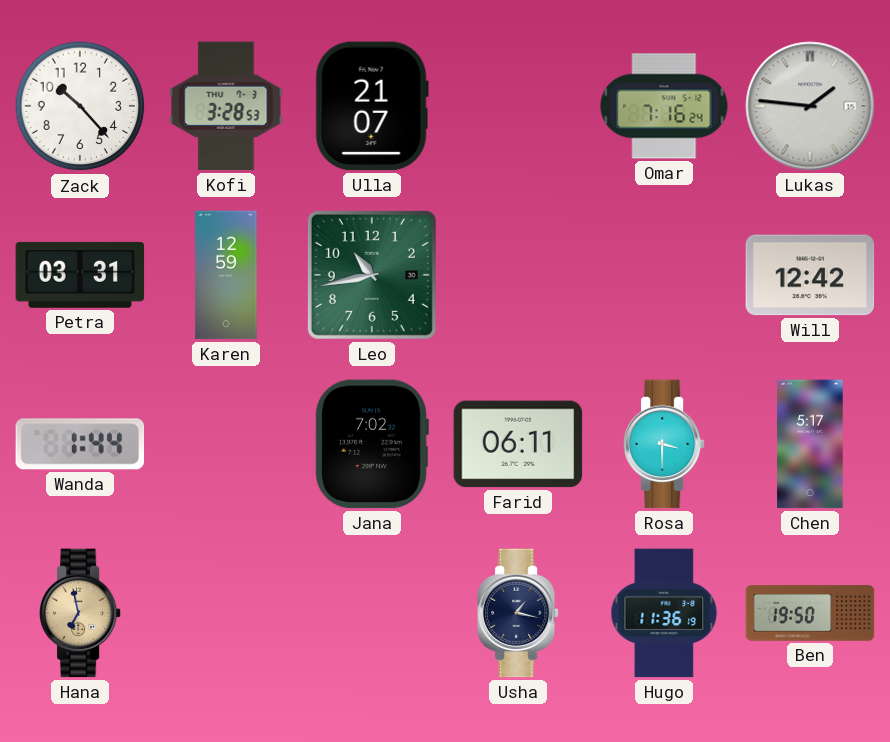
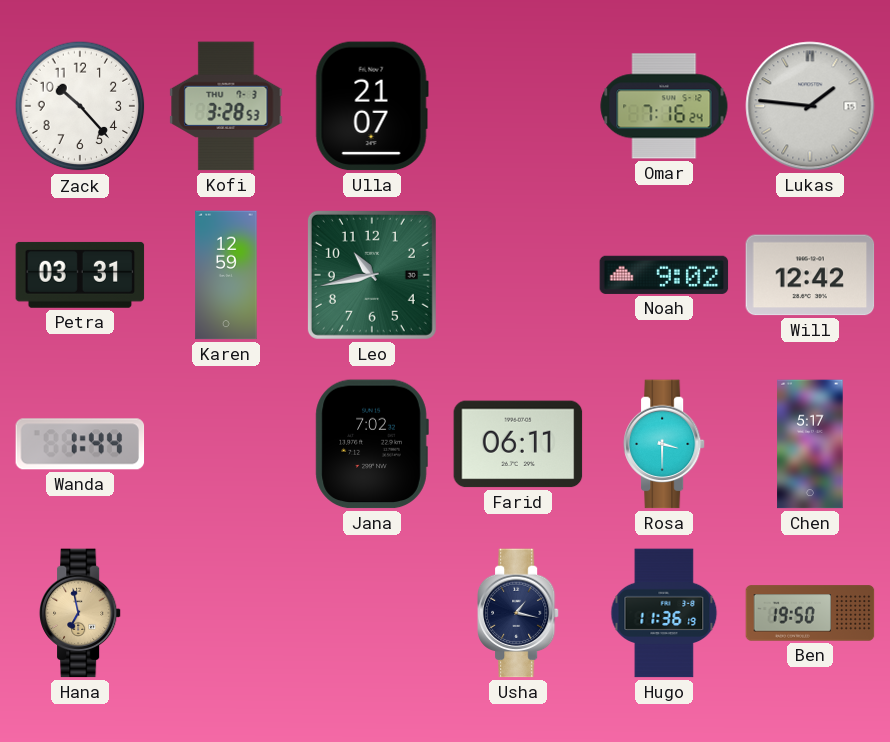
Noah: none -> 9:02
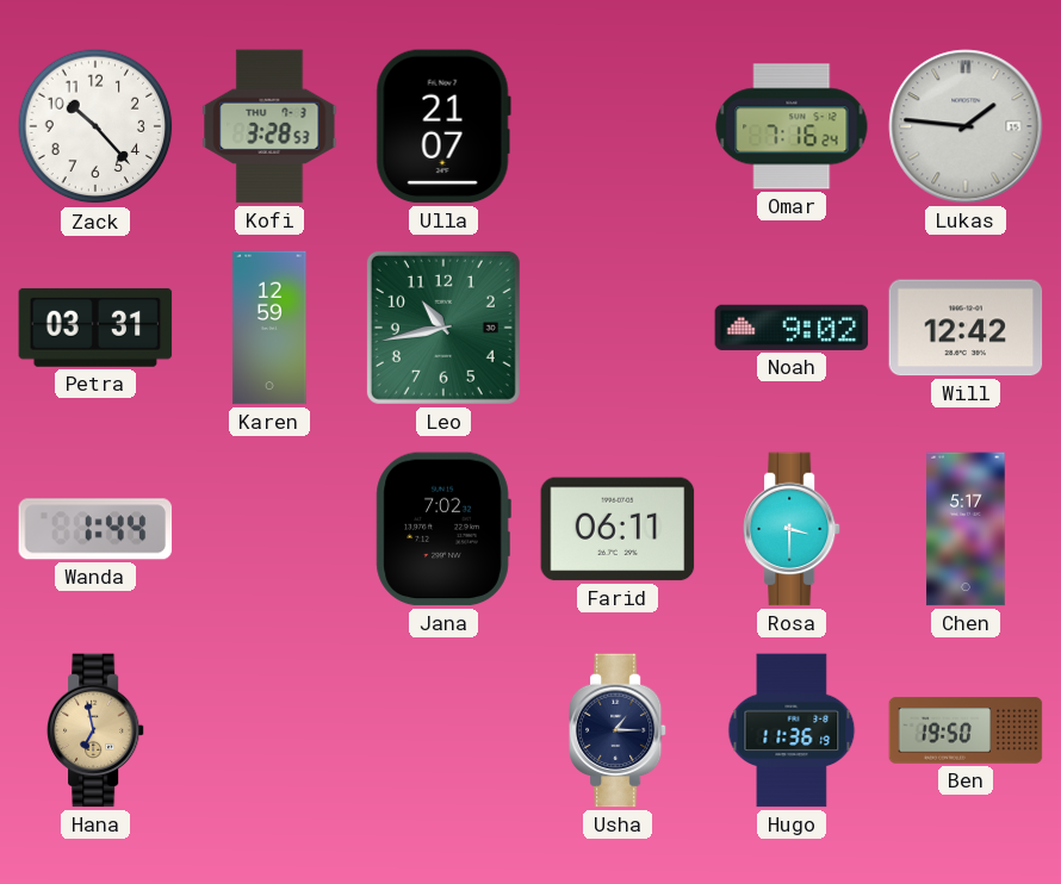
Usha: 1:17 -> 1:15
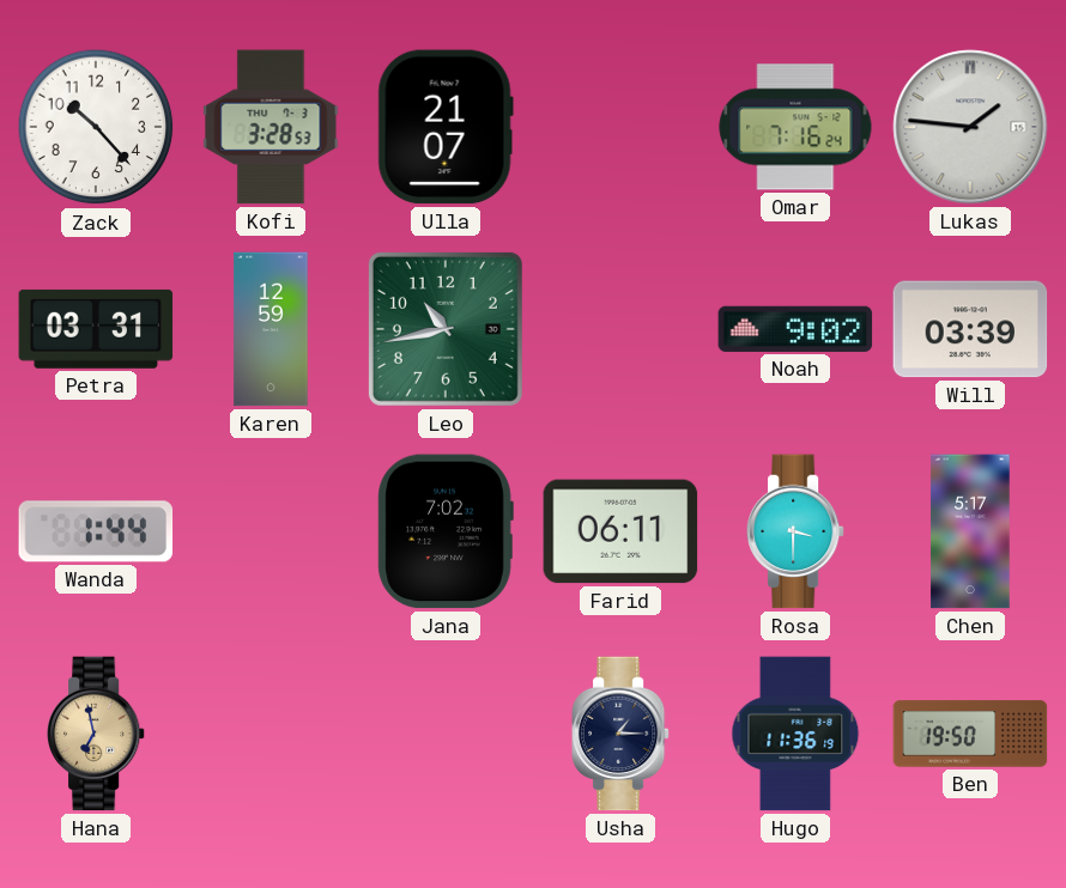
Will: 12:42 -> 03:39
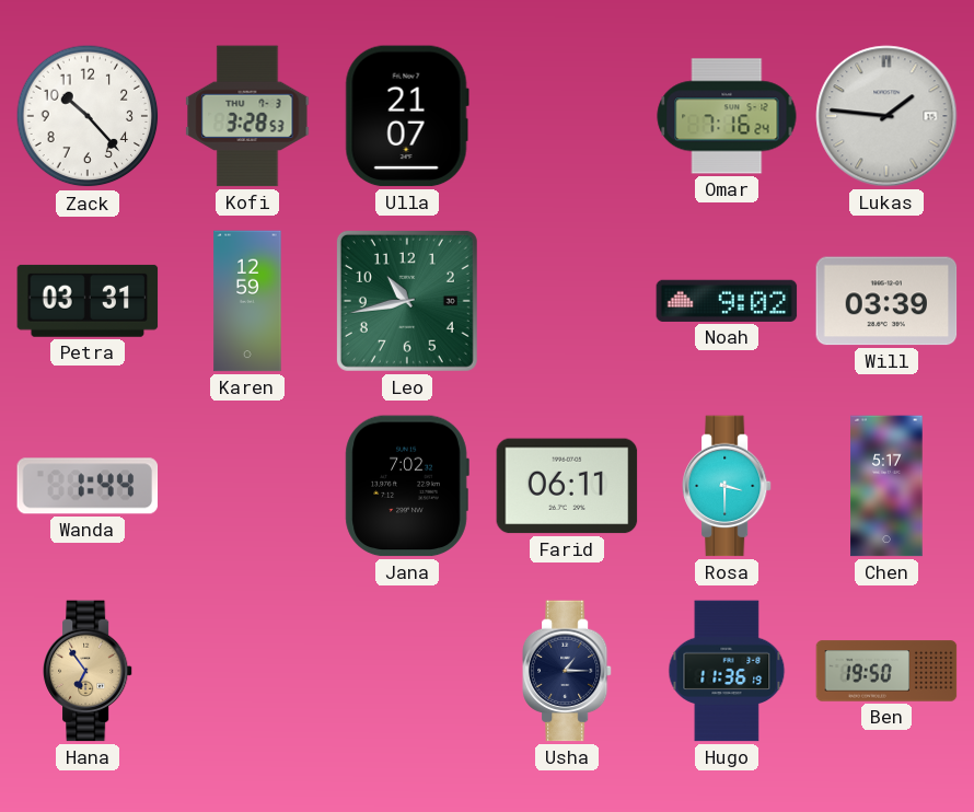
Hana: 6:58 -> 6:54
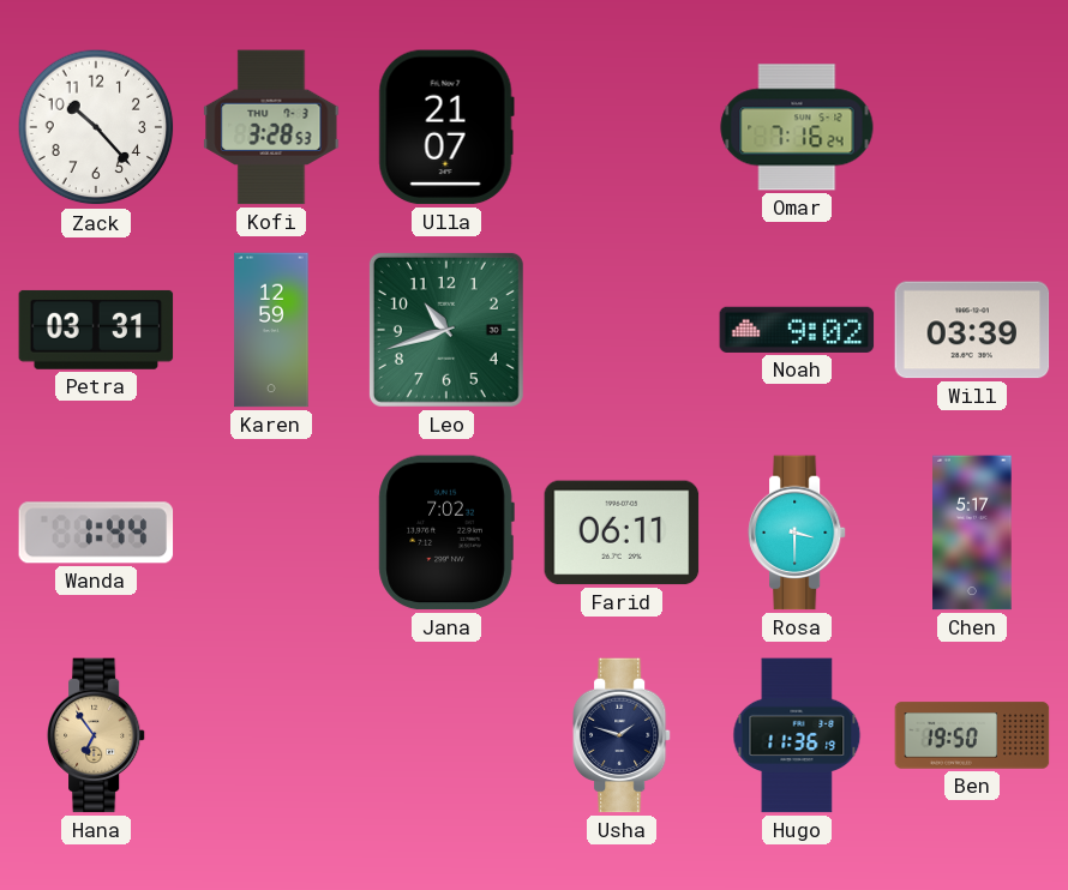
Lukas: 1:46 -> none
Leo: 10:43 -> 10:42
Usha: 1:15 -> 1:48
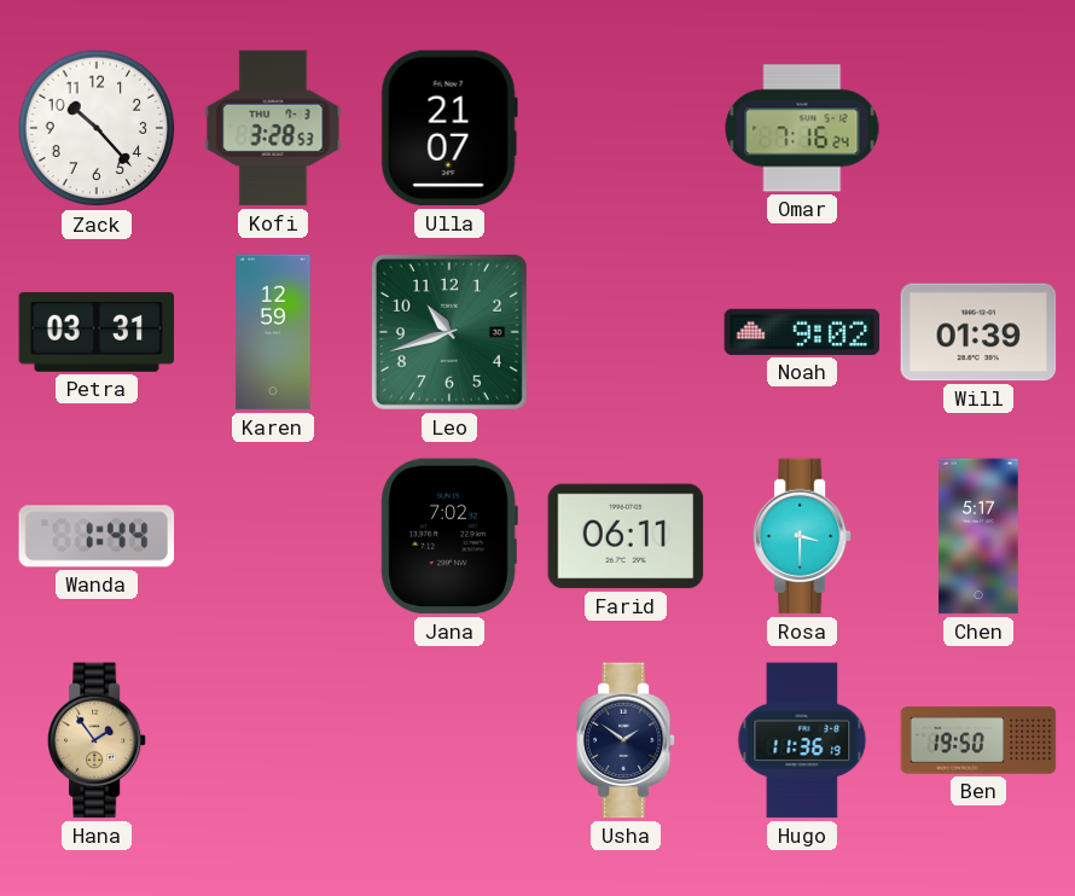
Will: 03:39 -> 01:39
Hana: 6:54 -> 1:54
Usha: 1:48 -> 1:51
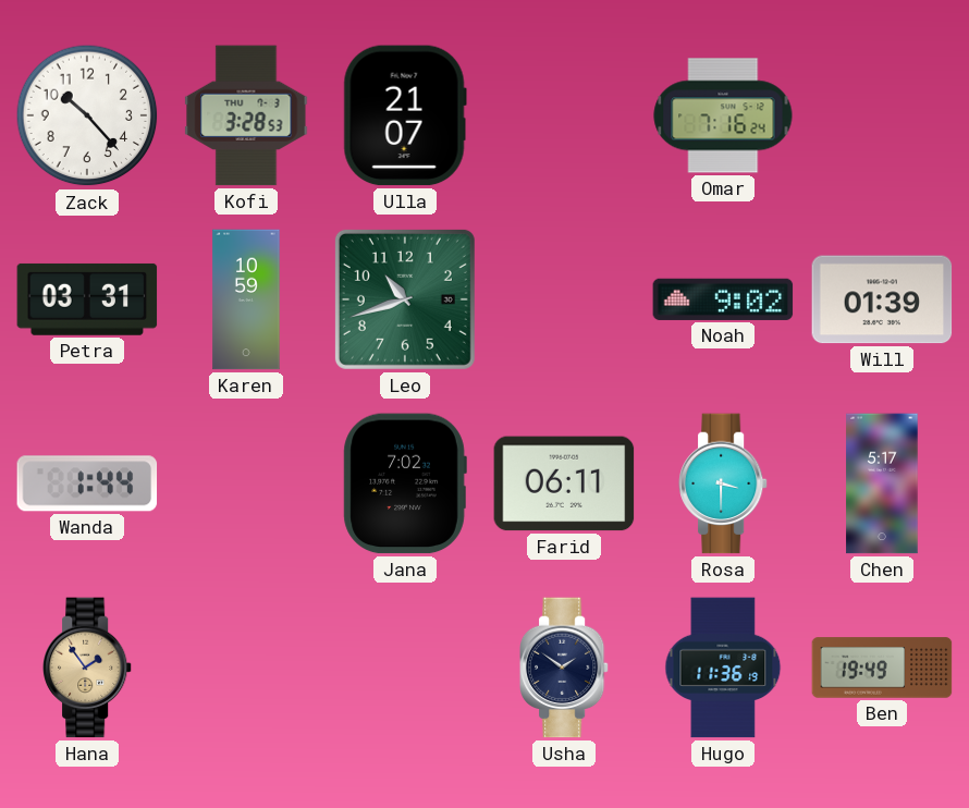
Karen: 12:59 -> 10:59
Ben: 19:50 -> 19:49
